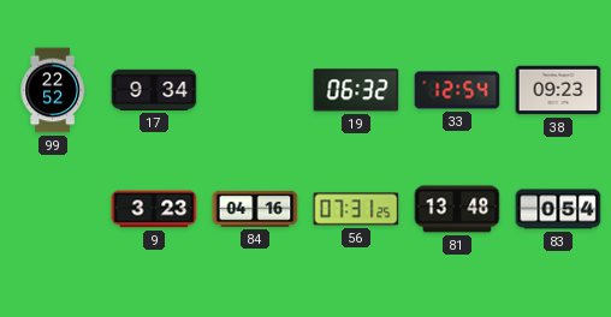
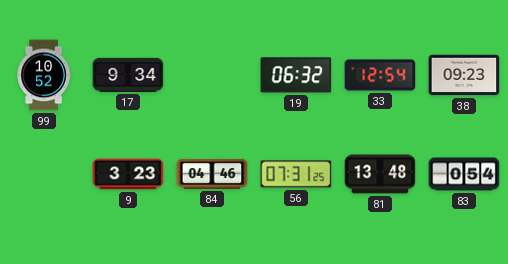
99: 22:52 -> 10:52
84: 04:16 -> 04:46
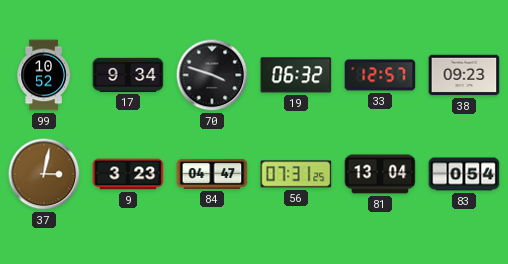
70: none -> 3:48
33: 12:54 -> 12:57
37: none -> 3:02
84: 04:46 -> 04:47
81: 13:48 -> 13:04
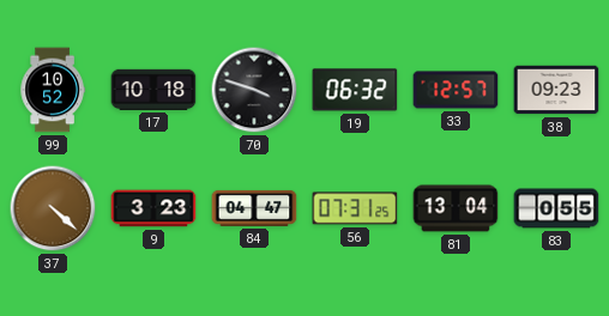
17: 9:34 -> 10:18
37: 3:02 -> 4:22
83: 0:54 -> 0:55
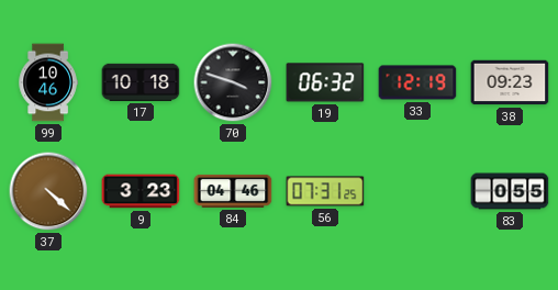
99: 10:52 -> 10:46
33: 12:57 -> 12:19
84: 04:47 -> 04:46
81: 13:04 -> none
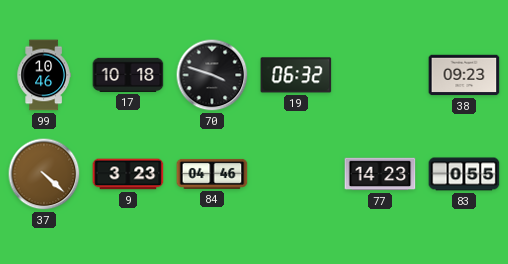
33: 12:19 -> none
56: 07:31 -> none
77: none -> 14:23
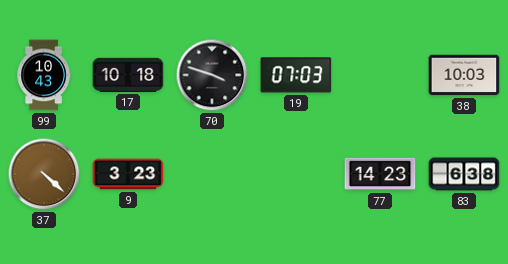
99: 10:46 -> 10:43
19: 06:32 -> 07:03
38: 09:23 -> 10:03
84: 04:46 -> none
83: 0:55 -> 6:38
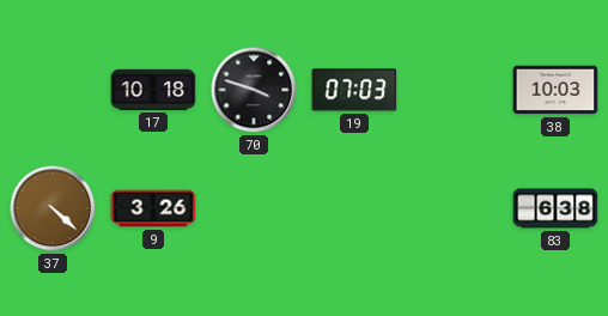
99: 10:43 -> none
9: 3:23 -> 3:26
77: 14:23 -> none
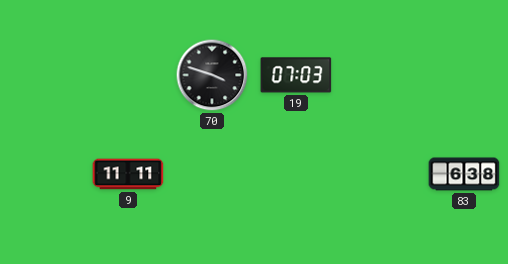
17: 10:18 -> none
38: 10:03 -> none
37: 4:22 -> none
9: 3:26 -> 11:11
